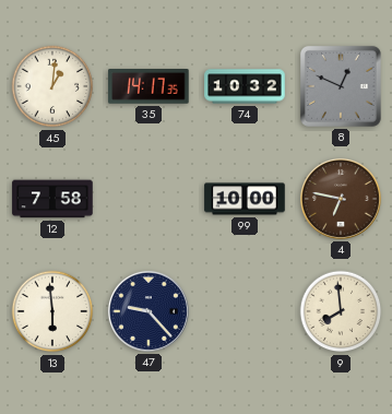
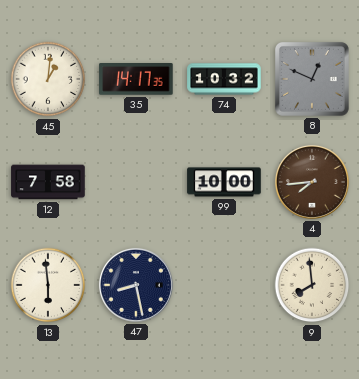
4: 6:47 -> 7:44
47: 9:23 -> 8:28
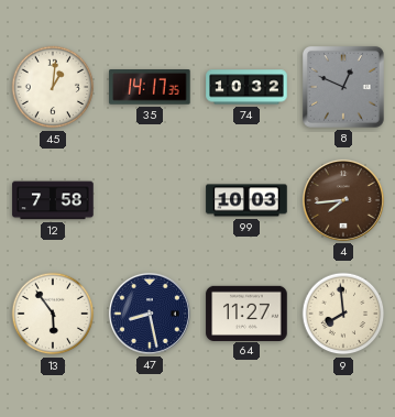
99: 10:00 -> 10:03
13: 5:59 -> 5:54
64: none -> 11:27
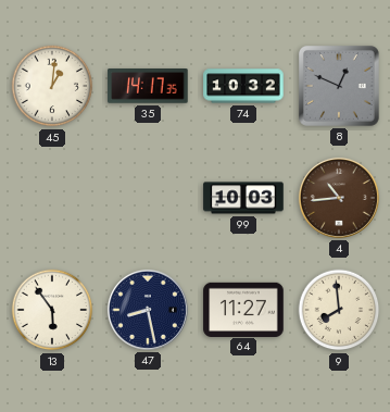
12: 7:58 -> none
4: 7:44 -> 10:44
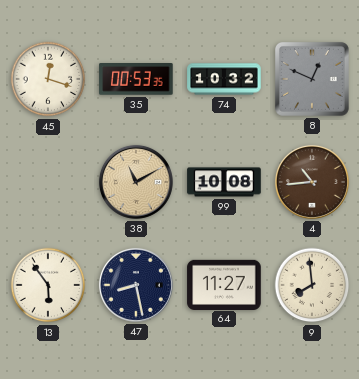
45: 1:01 -> 12:18
35: 14:17 -> 00:53
38: none -> 11:10
99: 10:03 -> 10:08
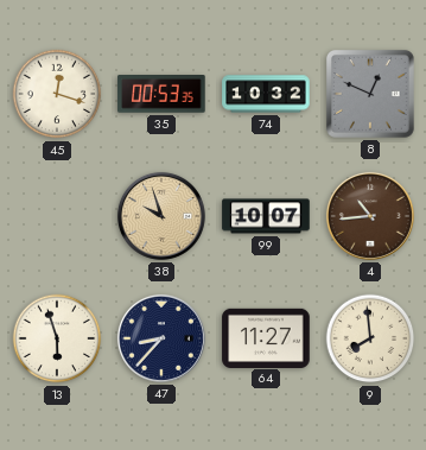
38: 11:10 -> 9:57
99: 10:08 -> 10:07
13: 5:54 -> 5:57
47: 8:28 -> 8:37
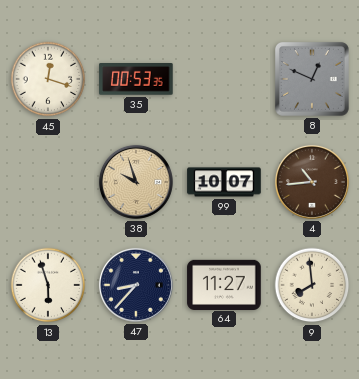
74: 10:32 -> none
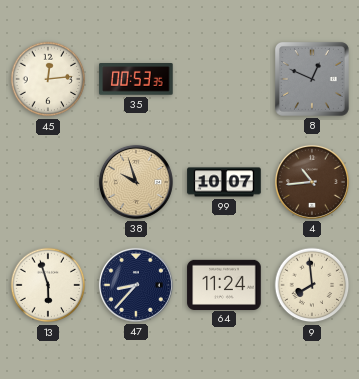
45: 12:18 -> 12:14
64: 11:27 -> 11:24
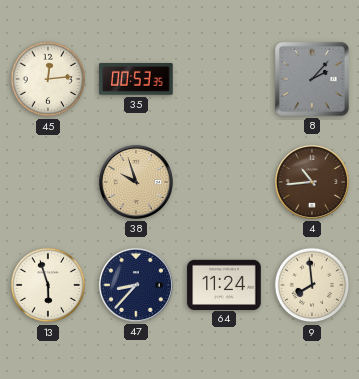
8: 12:49 -> 2:07
99: 10:07 -> none
